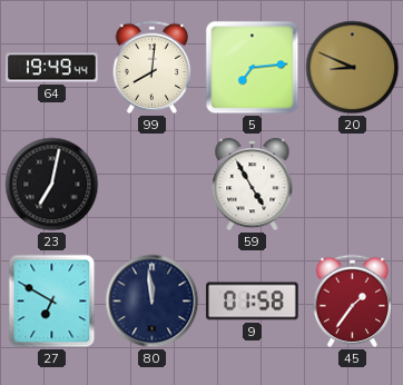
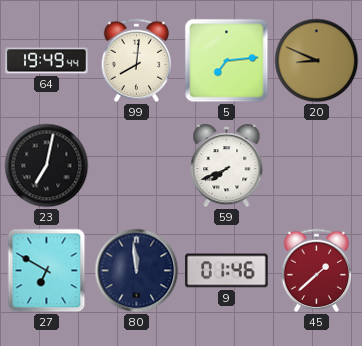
59: 4:55 -> 7:41
9: 01:58 -> 01:46
45: 1:36 -> 1:38
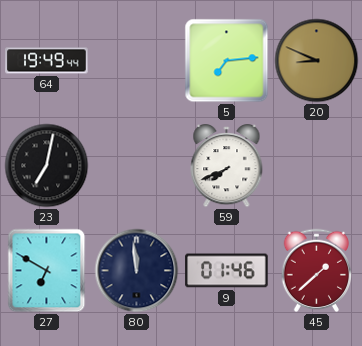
99: 8:01 -> none
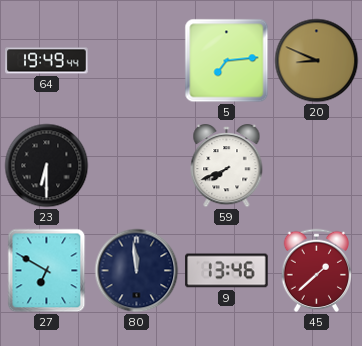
23: 7:02 -> 6:30
9: 01:46 -> 13:46
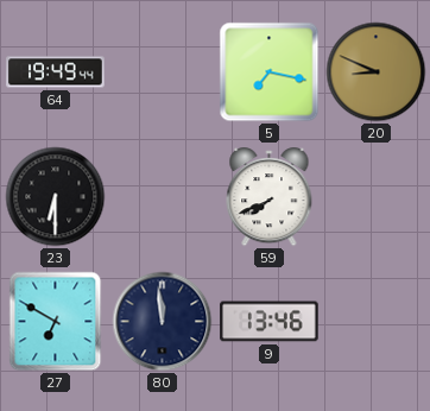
5: 7:14 -> 7:17
45: 1:38 -> none
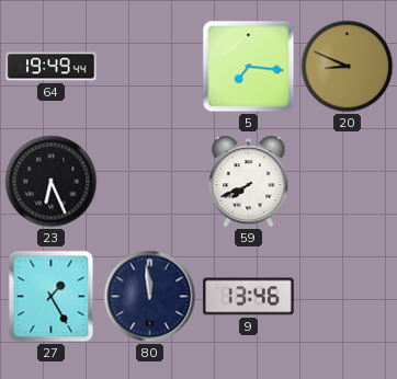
5: 7:17 -> 7:16
23: 6:30 -> 6:26
27: 6:50 -> 1:25
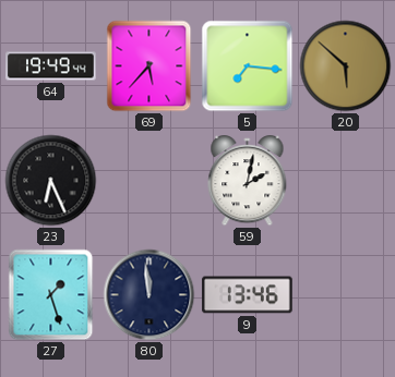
69: none -> 5:37
20: 8:49 -> 5:52
59: 7:41 -> 2:02
27: 1:25 -> 1:27
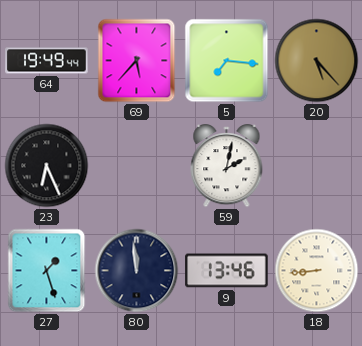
20: 5:52 -> 5:23
18: none -> 8:44
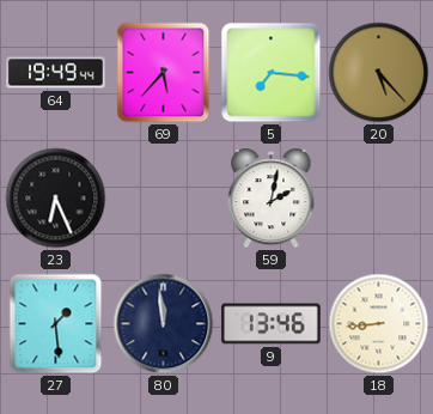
27: 1:27 -> 1:29
